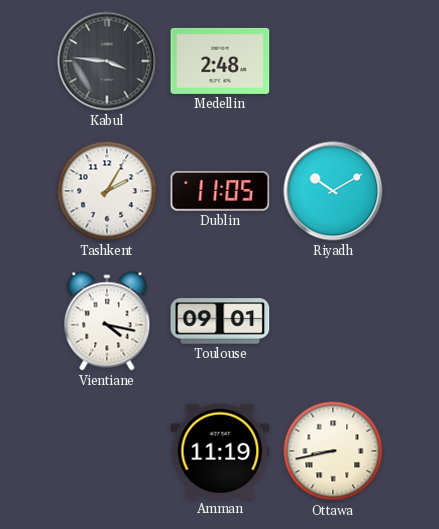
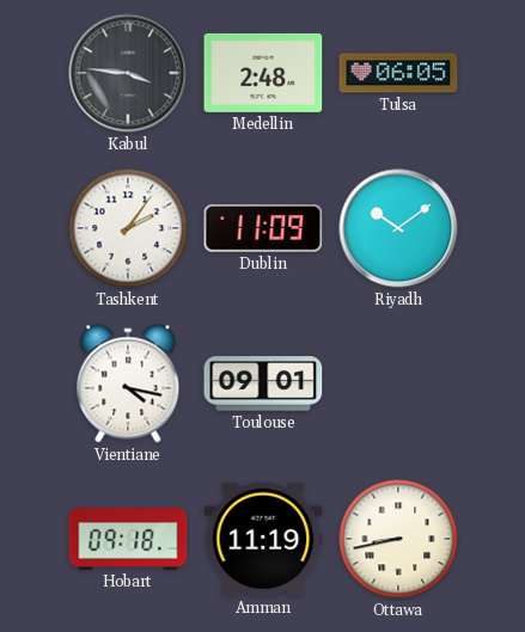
Tulsa: none -> 06:05
Tashkent: 2:05 -> 2:06
Dublin: 11:05 -> 11:09
Riyadh: 10:10 -> 10:09
Hobart: none -> 09:18
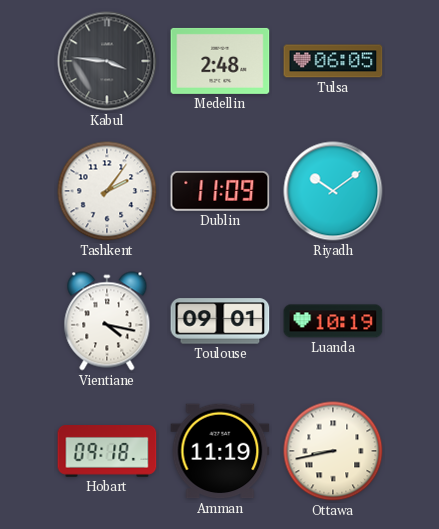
Luanda: none -> 10:19
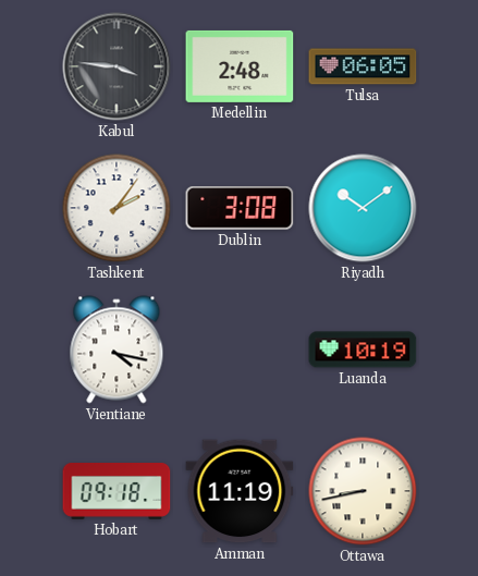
Dublin: 11:09 -> 3:08
Toulouse: 09:01 -> none
